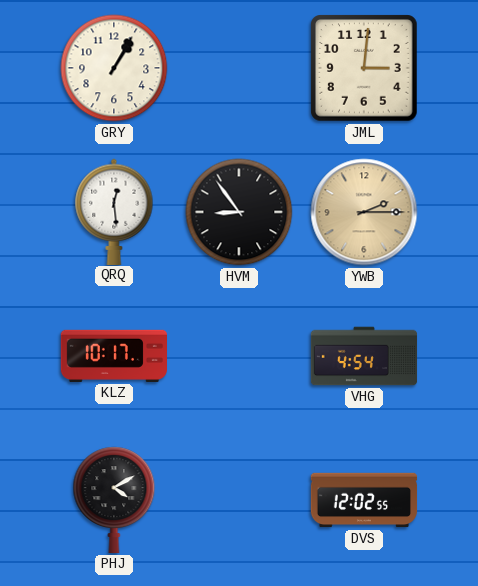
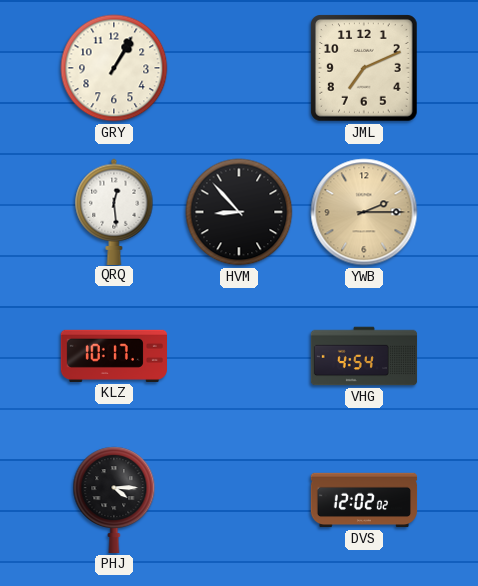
JML: 3:01 -> 7:11
HVM: 8:54 -> 8:53
PHJ: 4:10 -> 4:15
DVS: 12:02:55 -> 12:02:02
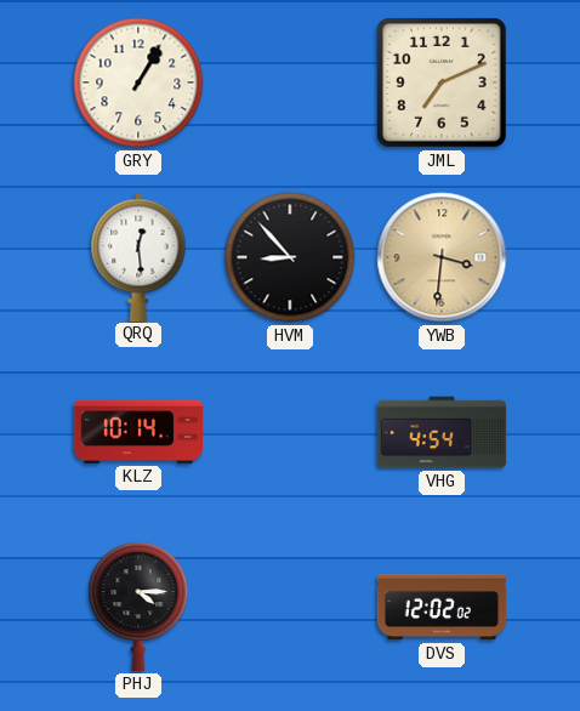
YWB: 2:15 -> 3:31
KLZ: 10:17 -> 10:14
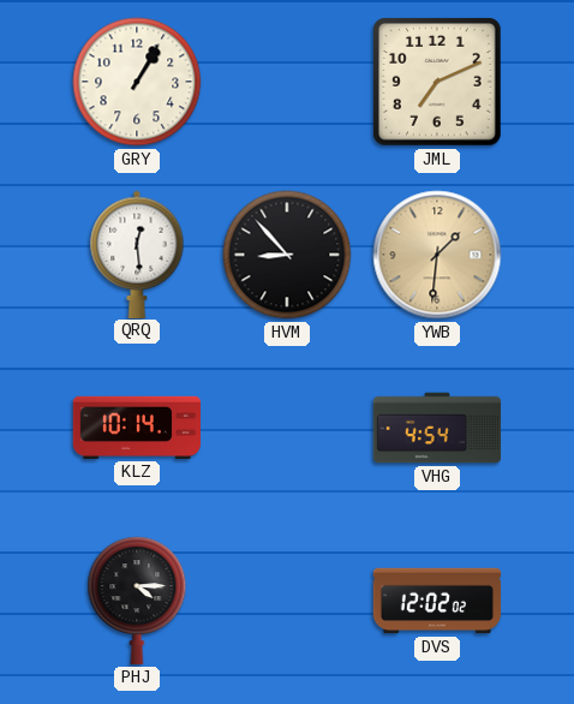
YWB: 3:31 -> 1:31
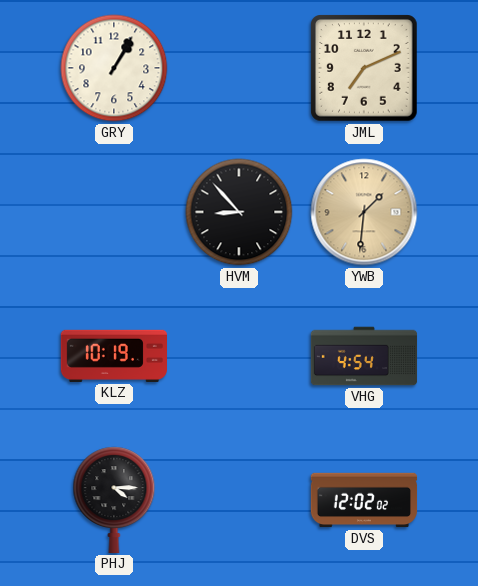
QRQ: 12:29 -> none
KLZ: 10:14 -> 10:19
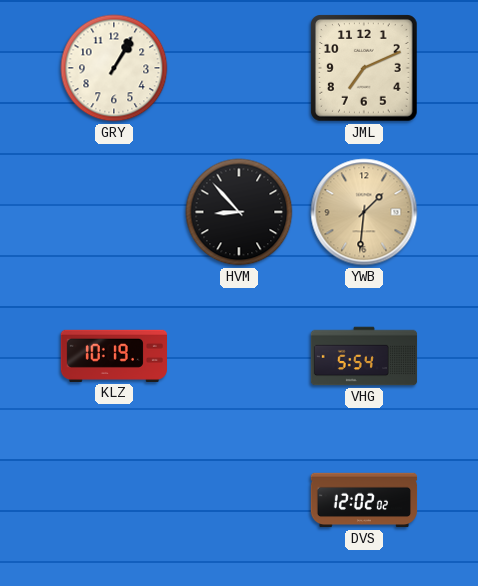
VHG: 4:54 -> 5:54
PHJ: 4:15 -> none
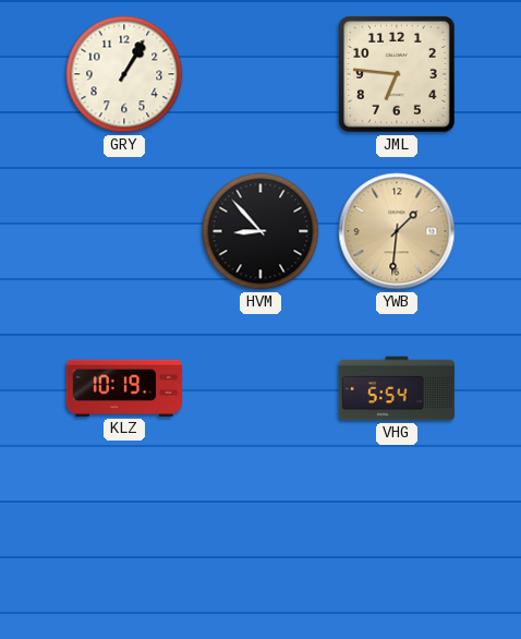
JML: 7:11 -> 6:46
DVS: 12:02 -> none
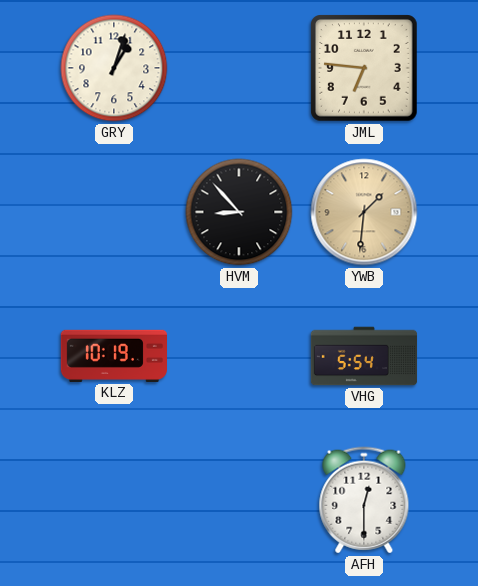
GRY: 1:05 -> 1:03
AFH: none -> 12:30
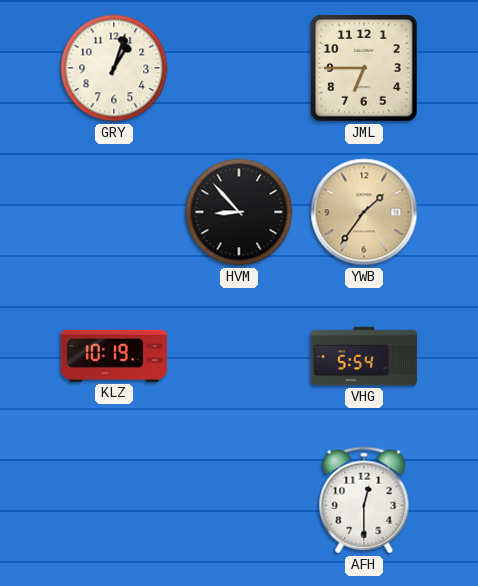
JML: 6:46 -> 6:45
YWB: 1:31 -> 1:36
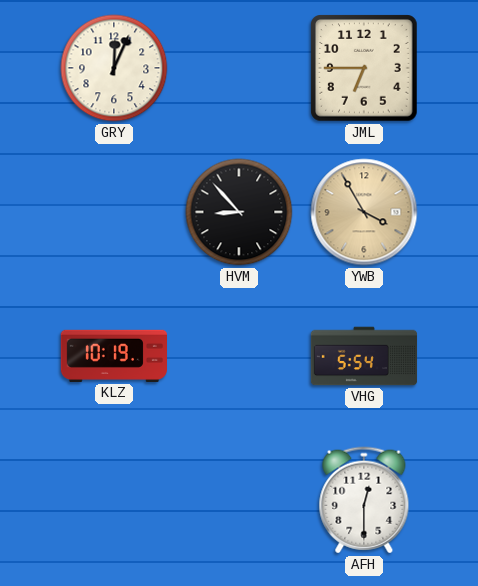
GRY: 1:03 -> 12:04
YWB: 1:36 -> 3:55
